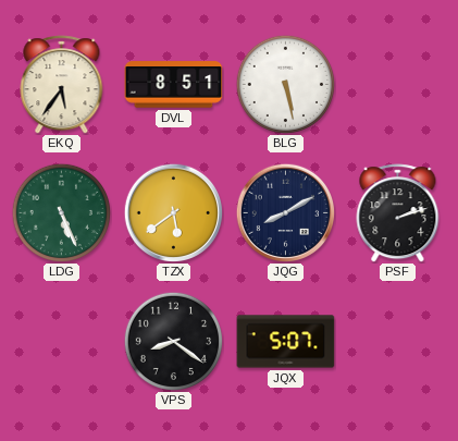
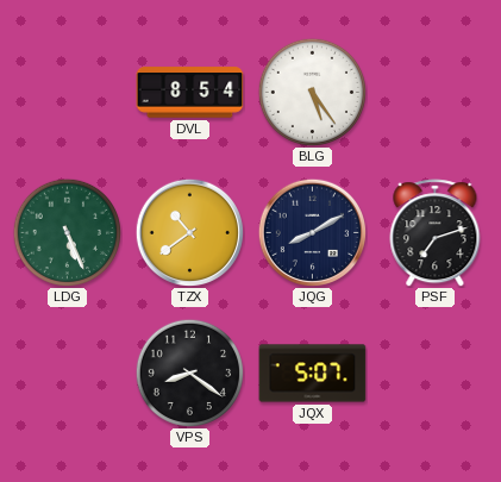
EKQ: 5:36 -> none
DVL: 8:51 -> 8:54
BLG: 5:28 -> 5:24
TZX: 5:39 -> 10:39
PSF: 2:12 -> 7:12
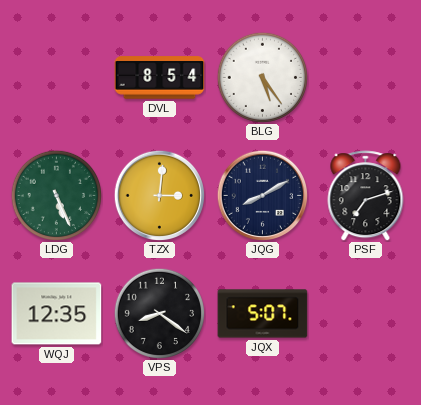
TZX: 10:39 -> 3:01
WQJ: none -> 12:35
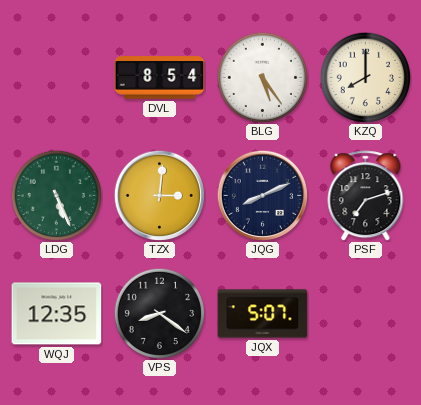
KZQ: none -> 8:00
JQG: 8:10 -> 8:11
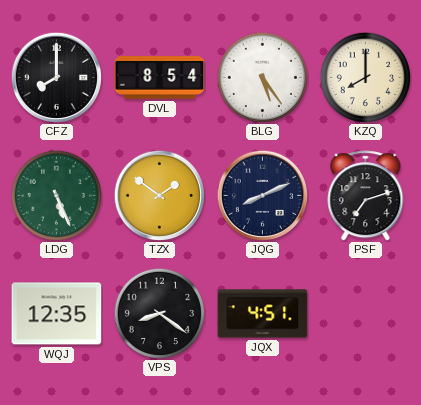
CFZ: none -> 8:00
TZX: 3:01 -> 1:51
JQX: 5:07 -> 4:51
